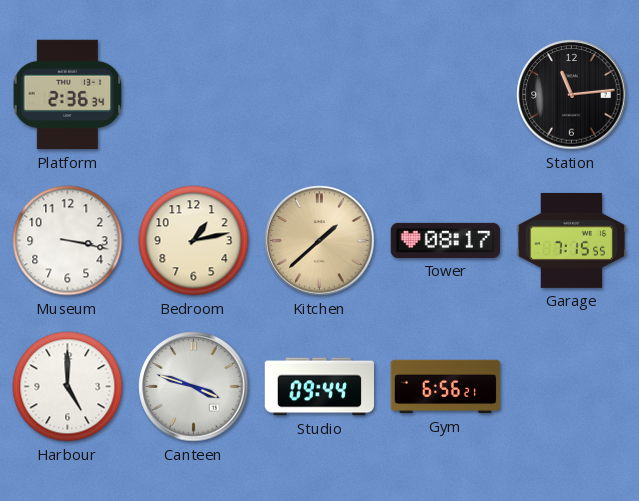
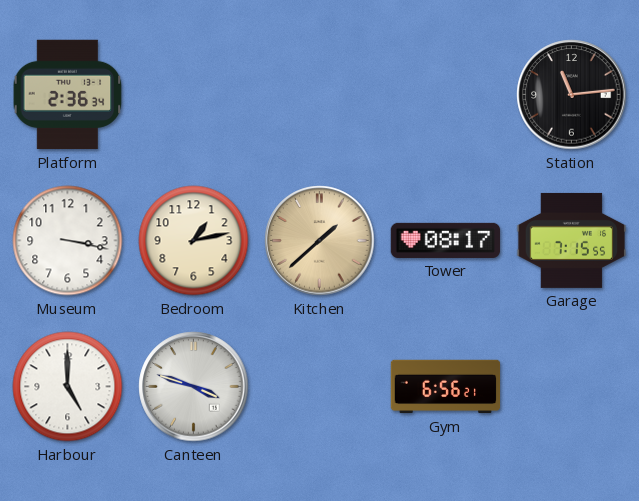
Studio: 09:44 -> none
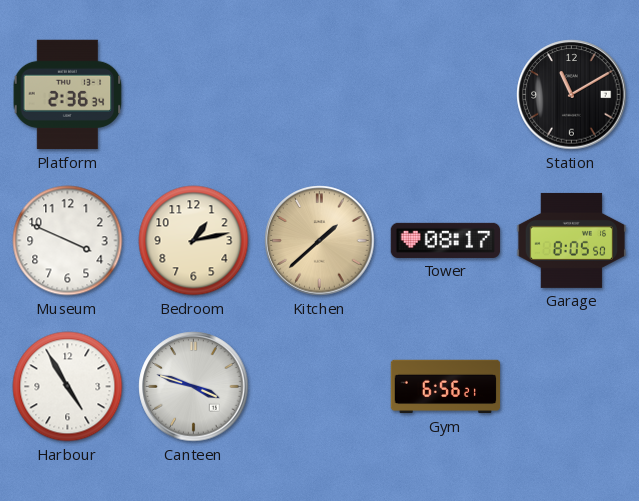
Station: 11:14 -> 11:10
Museum: 3:17 -> 3:49
Garage: 7:15 -> 8:05
Harbour: 5:00 -> 4:55
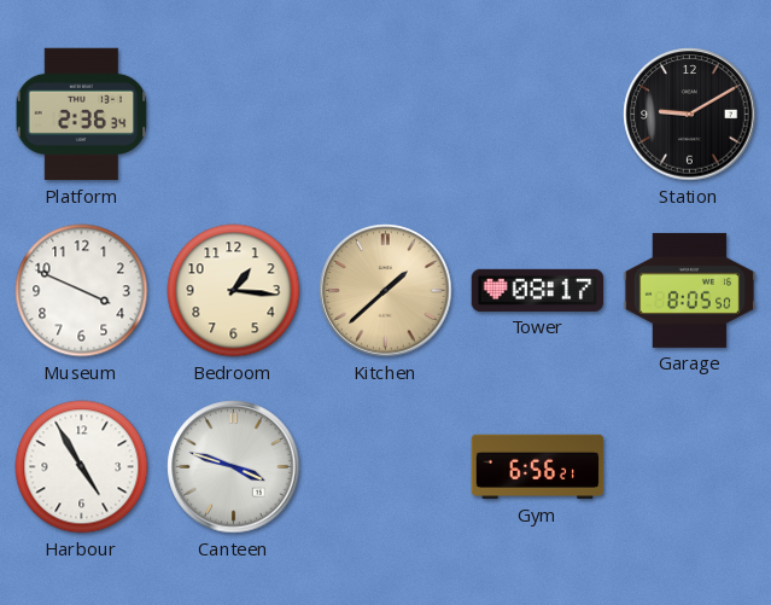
Station: 11:10 -> 9:10
Bedroom: 1:13 -> 1:16
